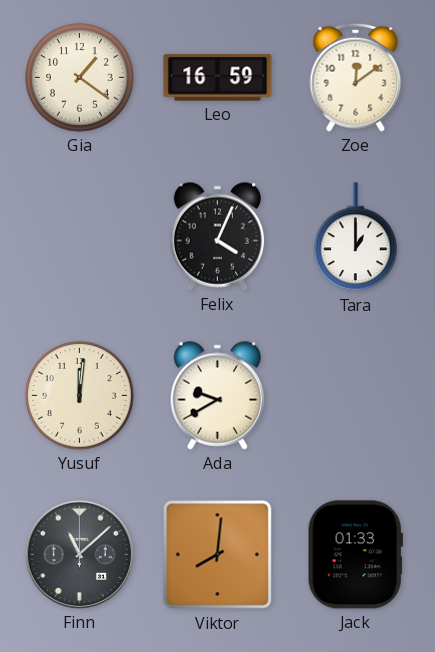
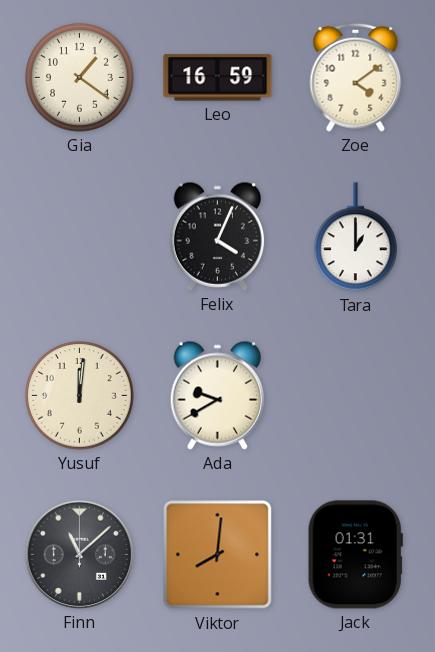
Zoe: 12:09 -> 4:09
Jack: 01:33 -> 01:31
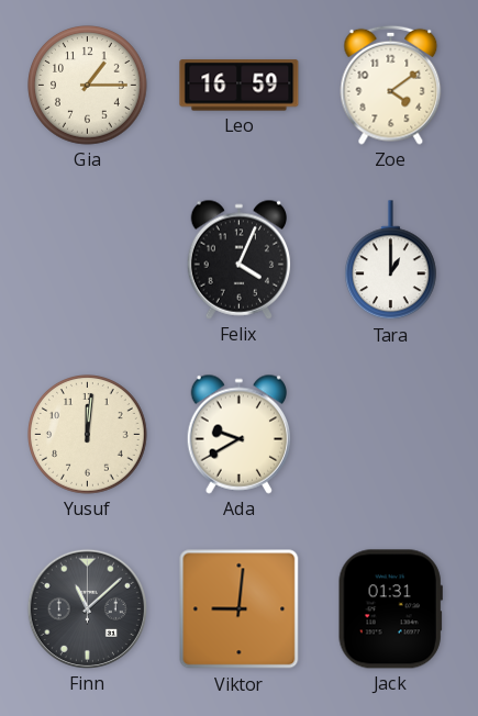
Gia: 1:21 -> 1:15
Viktor: 8:01 -> 9:01
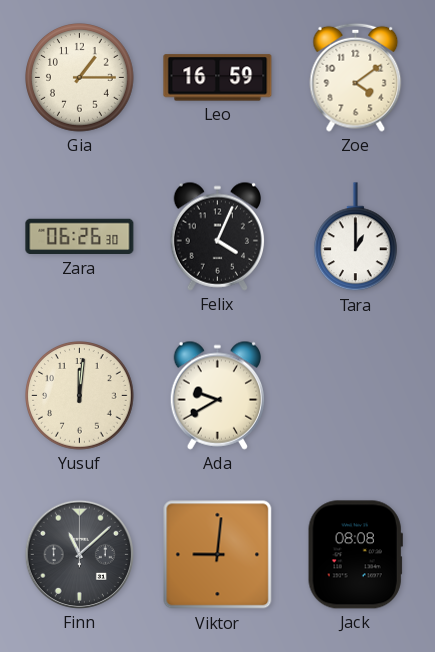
Zara: none -> 06:26
Jack: 01:31 -> 08:08
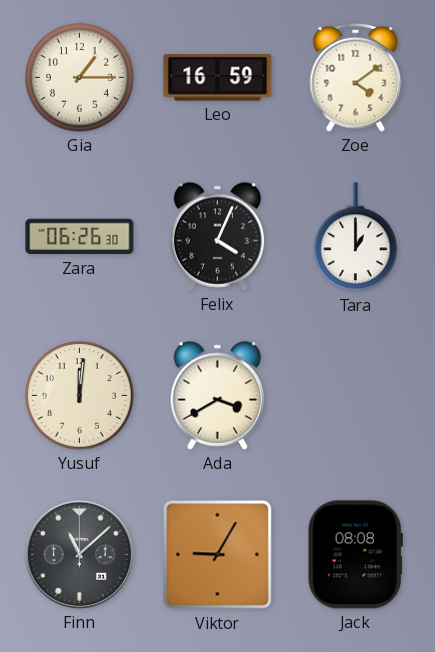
Ada: 9:40 -> 3:40
Viktor: 9:01 -> 9:05
